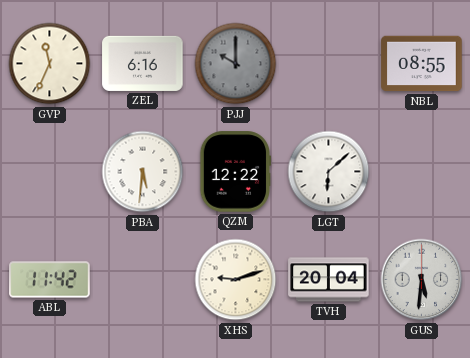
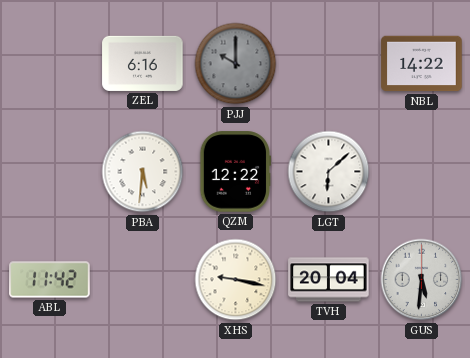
GVP: 11:34 -> none
NBL: 08:55 -> 14:22
XHS: 9:12 -> 9:17
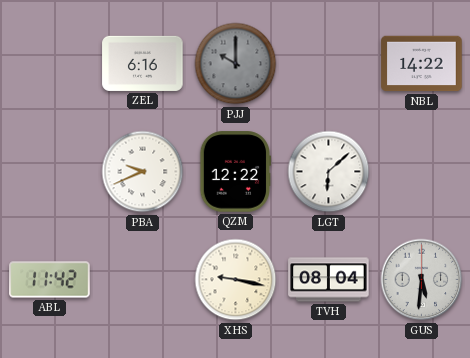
PBA: 5:31 -> 9:41
TVH: 20:04 -> 08:04
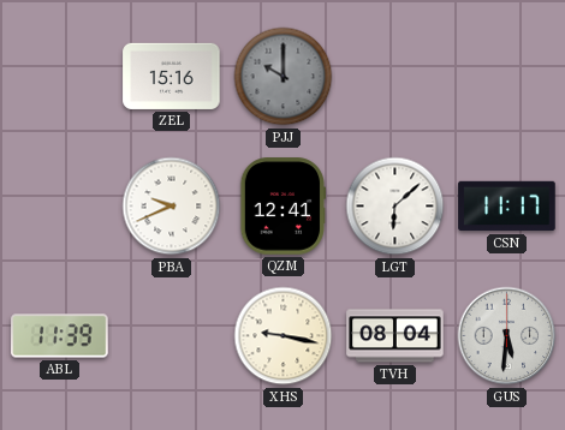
ZEL: 6:16 -> 15:16
NBL: 14:22 -> none
QZM: 12:22 -> 12:41
CSN: none -> 11:17
ABL: 11:42 -> 11:39
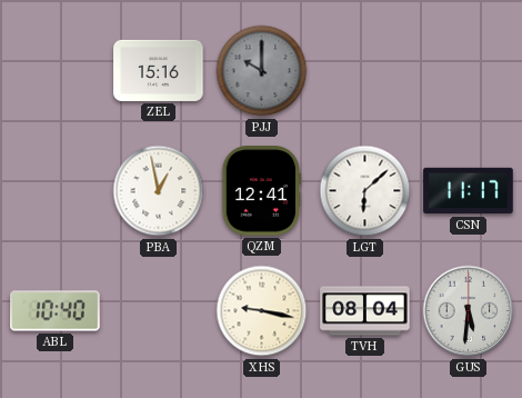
PBA: 9:41 -> 12:58
ABL: 11:39 -> 10:40
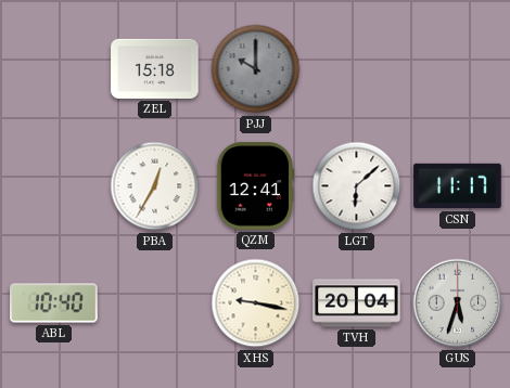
ZEL: 15:16 -> 15:18
PBA: 12:58 -> 12:35
TVH: 08:04 -> 20:04
GUS: 5:31 -> 5:33
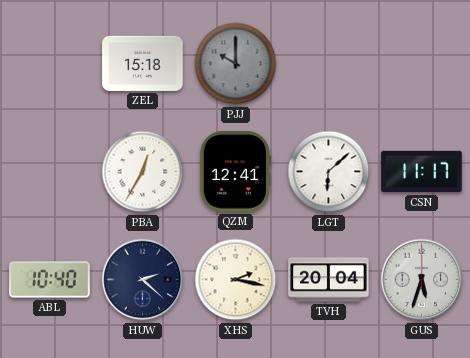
HUW: none -> 2:22
XHS: 9:17 -> 2:17
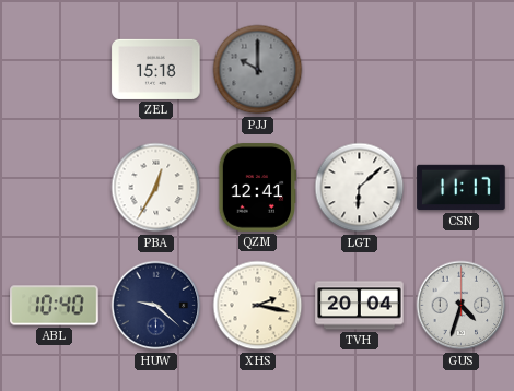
HUW: 2:22 -> 9:22
GUS: 5:33 -> 4:33
